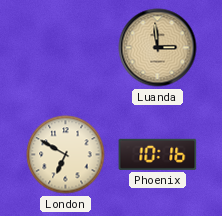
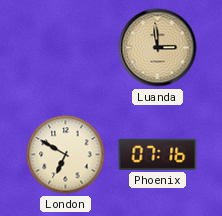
Phoenix: 10:16 -> 07:16
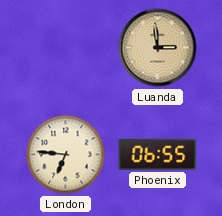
London: 6:50 -> 6:46
Phoenix: 07:16 -> 06:55
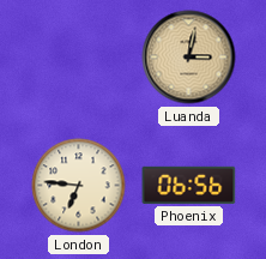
Luanda: 2:59 -> 3:02
Phoenix: 06:55 -> 06:56
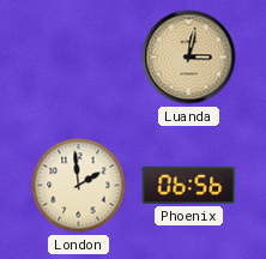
London: 6:46 -> 1:59
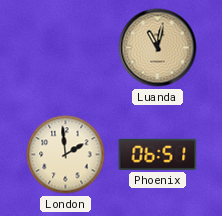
Luanda: 3:02 -> 11:02
Phoenix: 06:56 -> 06:51
